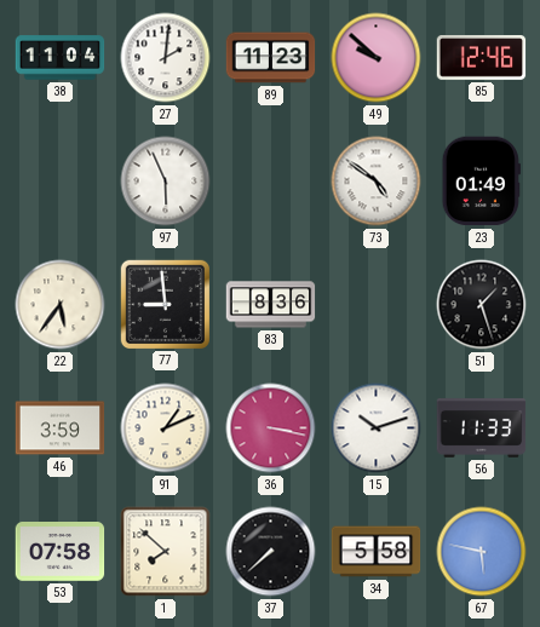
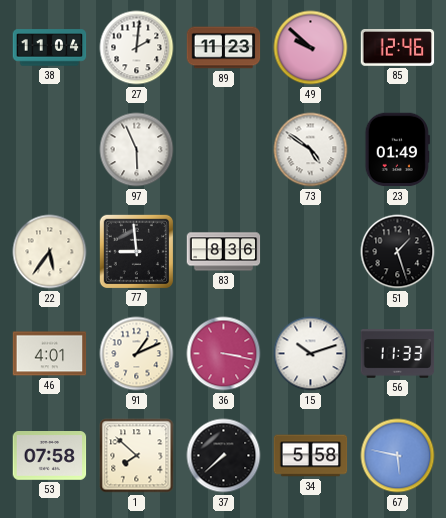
46: 3:59 -> 4:01
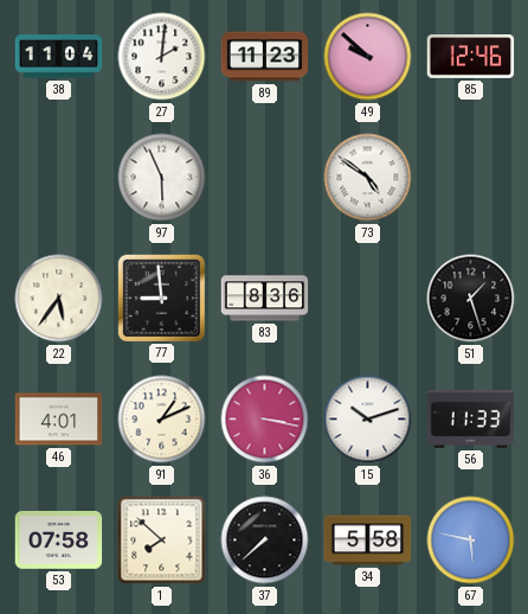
23: 01:49 -> none
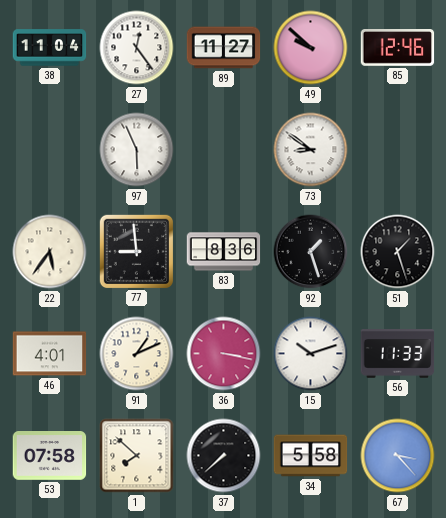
27: 2:01 -> 12:24
89: 11:23 -> 11:27
73: 4:51 -> 8:51
92: none -> 1:27
67: 5:47 -> 3:23
